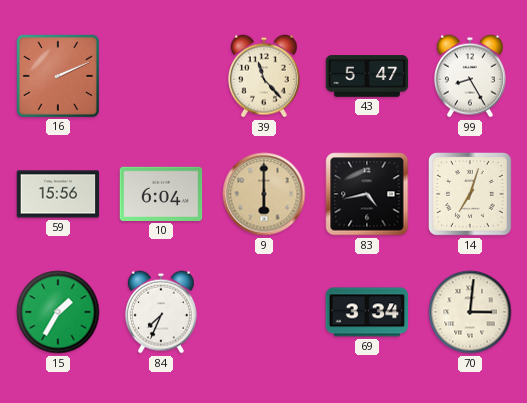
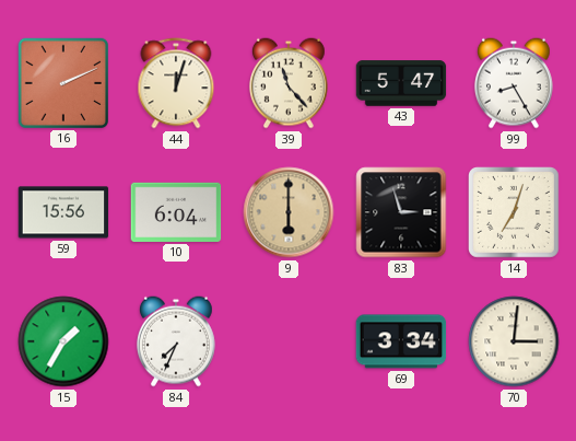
44: none -> 12:03
83: 4:43 -> 2:57
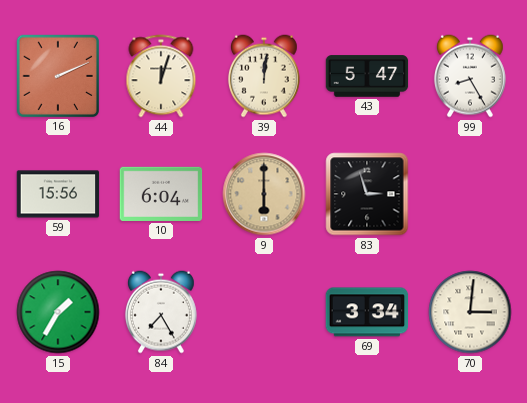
39: 11:23 -> 12:01
14: 7:03 -> none
84: 7:34 -> 7:25
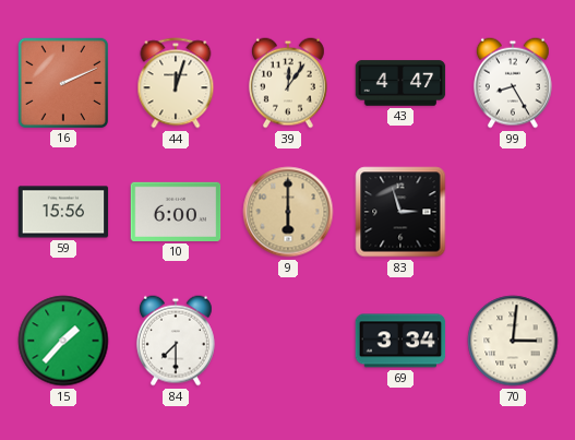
39: 12:01 -> 12:06
43: 5:47 -> 4:47
10: 6:04 -> 6:00
15: 1:35 -> 1:37
84: 7:25 -> 7:30
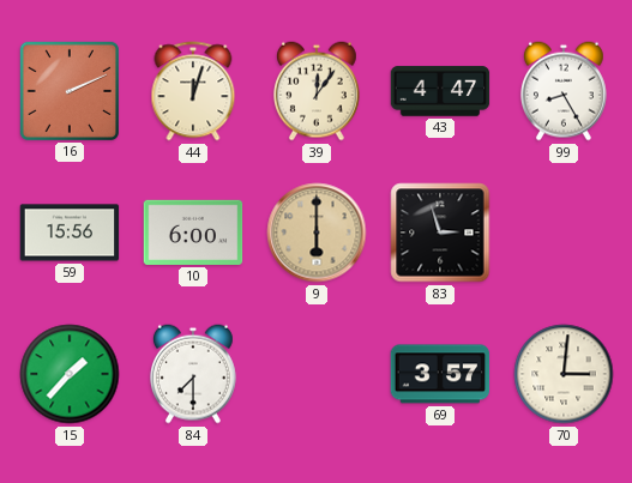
69: 3:34 -> 3:57
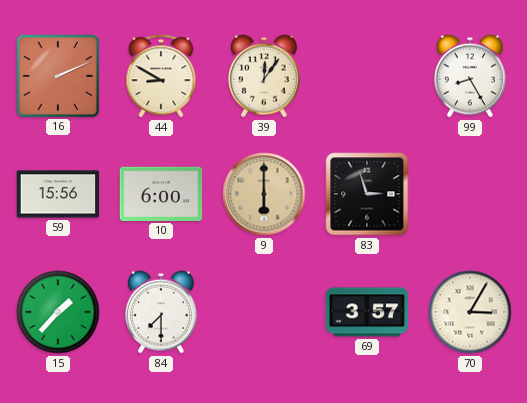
44: 12:03 -> 8:50
43: 4:47 -> none
70: 3:01 -> 3:05
